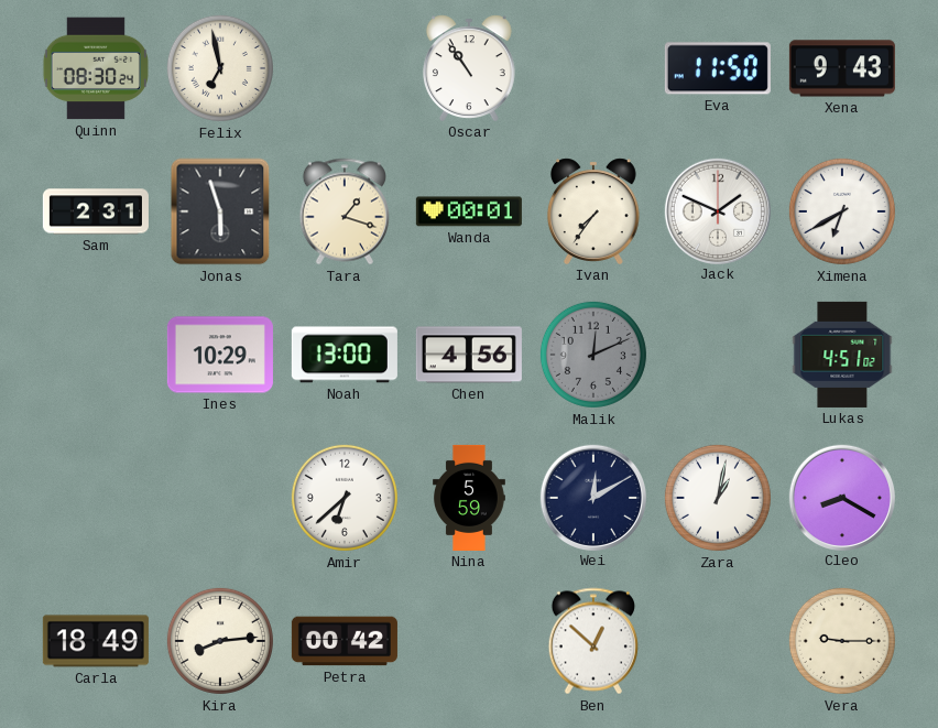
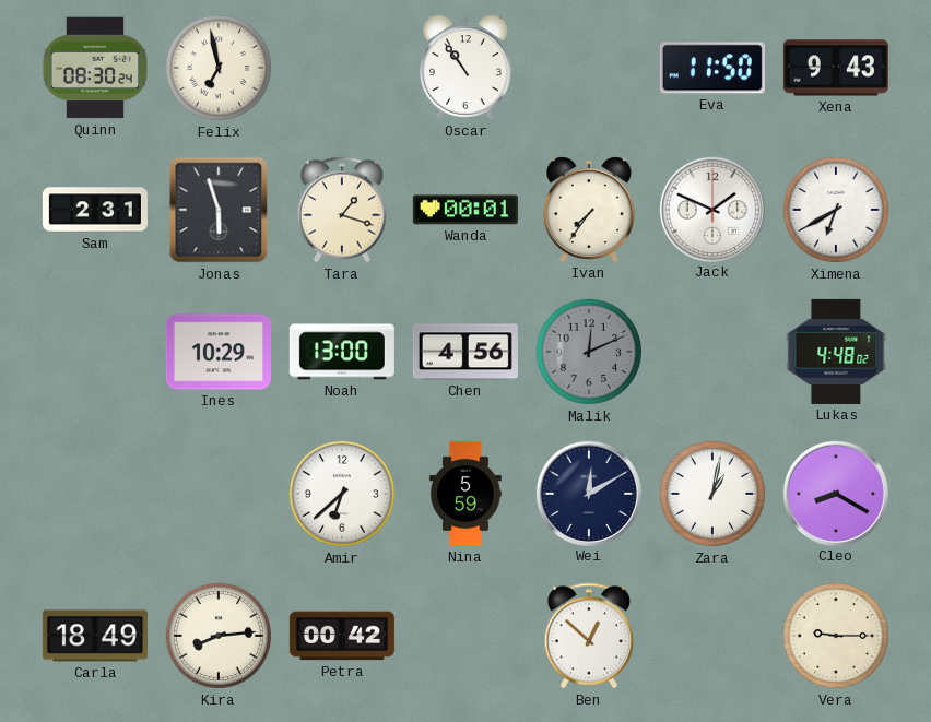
Lukas: 4:51 -> 4:48
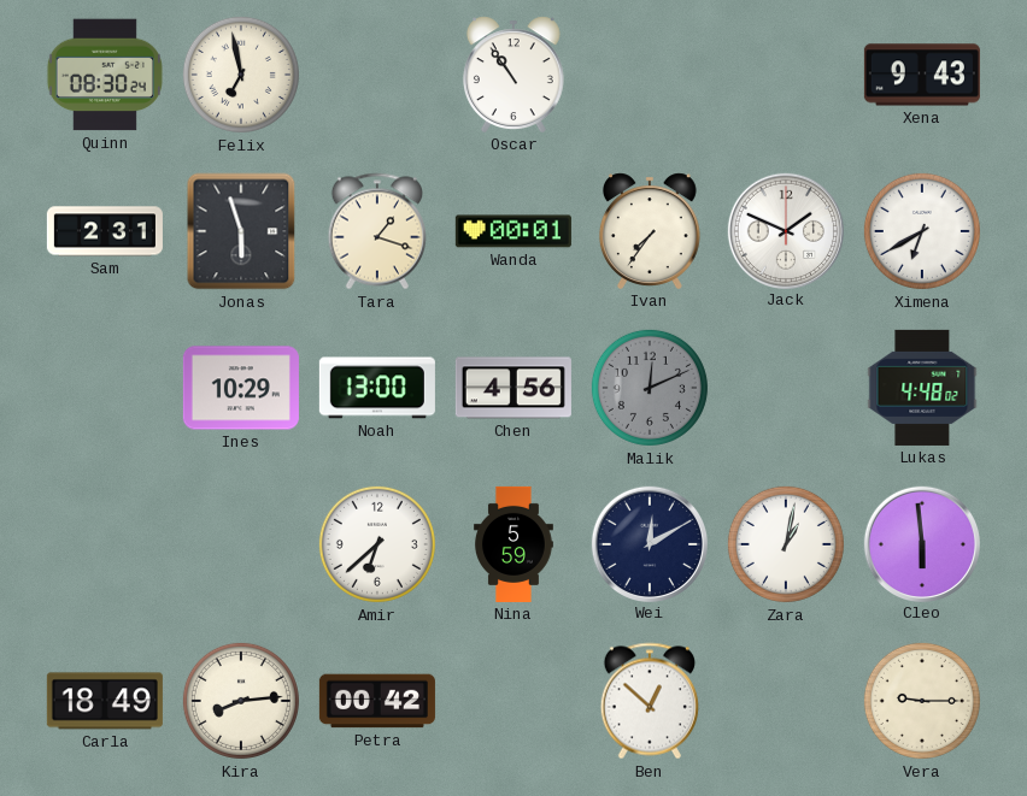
Eva: 11:50 -> none
Cleo: 8:20 -> 5:59
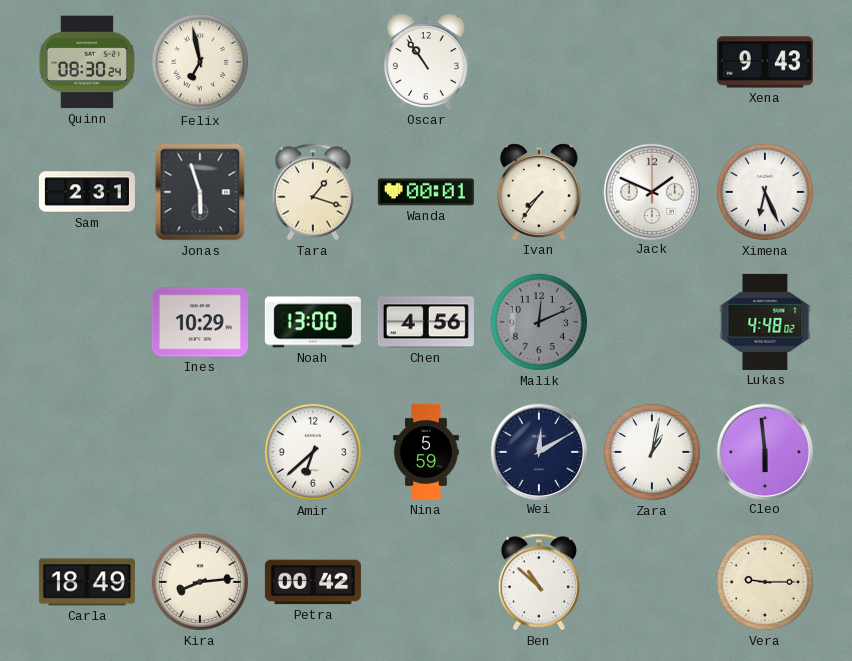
Ximena: 6:40 -> 6:26
Ben: 12:52 -> 10:52
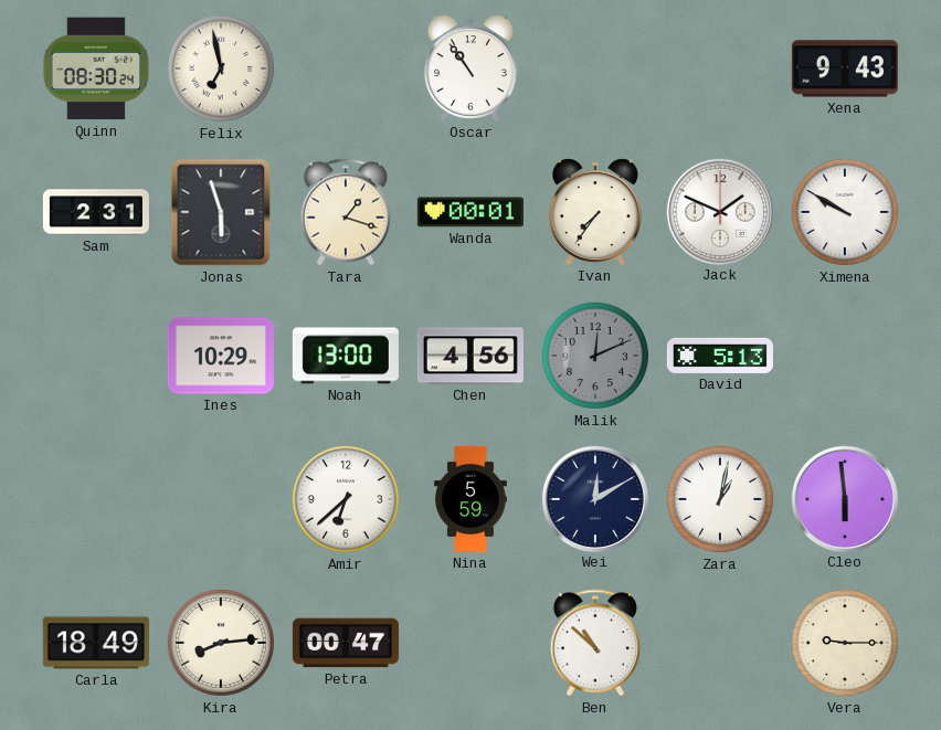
Ximena: 6:26 -> 9:50
David: none -> 5:13
Lukas: 4:48 -> none
Petra: 00:42 -> 00:47
